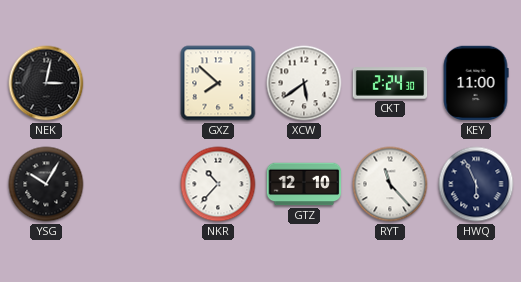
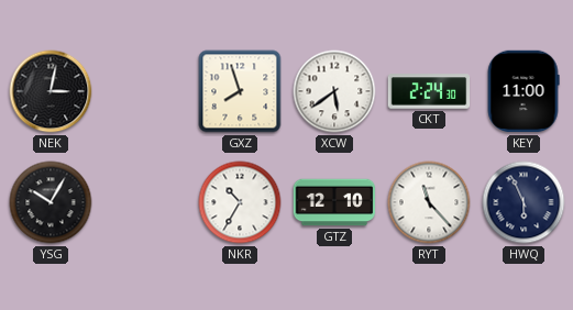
GXZ: 7:52 -> 7:57
NKR: 10:37 -> 10:35
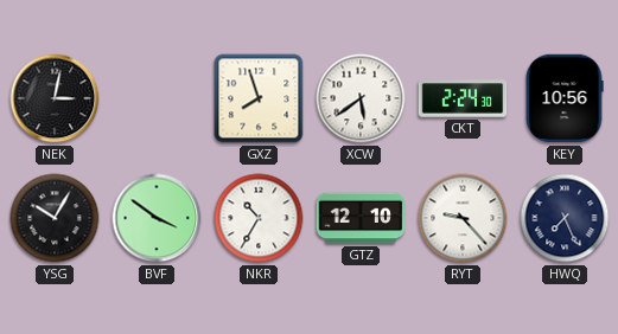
KEY: 11:00 -> 10:56
BVF: none -> 3:51
RYT: 11:23 -> 9:23
HWQ: 5:56 -> 7:26
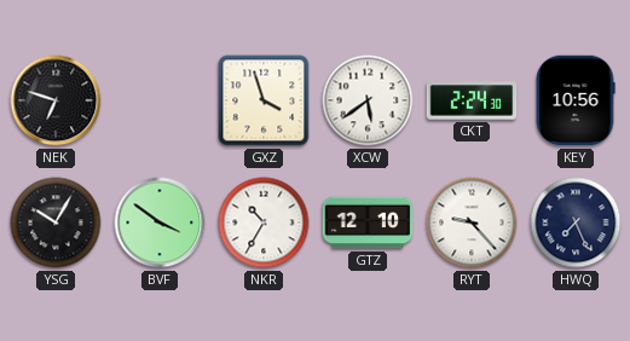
NEK: 3:02 -> 6:48
GXZ: 7:57 -> 3:57
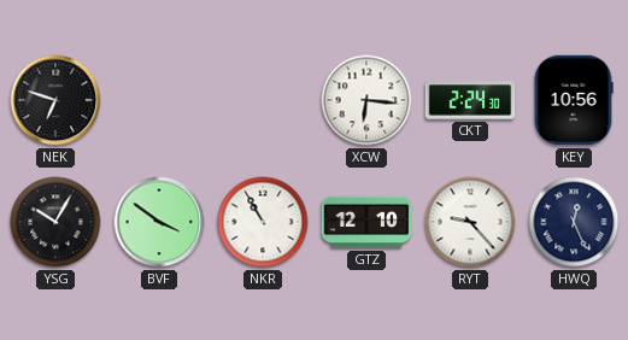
GXZ: 3:57 -> none
XCW: 5:39 -> 6:16
NKR: 10:35 -> 10:55
HWQ: 7:26 -> 12:26
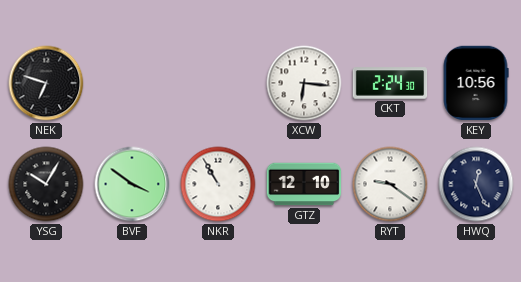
RYT: 9:23 -> 9:21
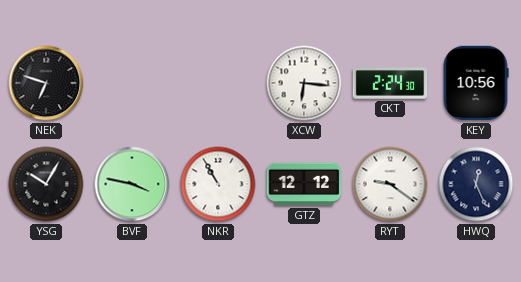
BVF: 3:51 -> 3:47
GTZ: 12:10 -> 12:12
